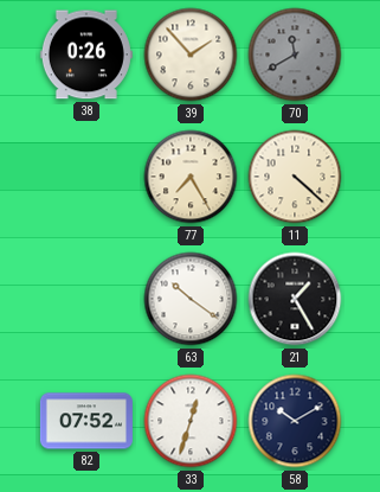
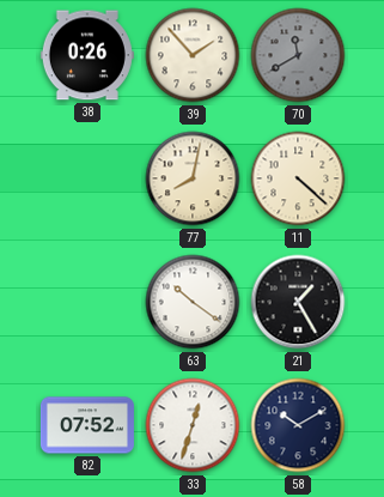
77: 7:25 -> 8:02
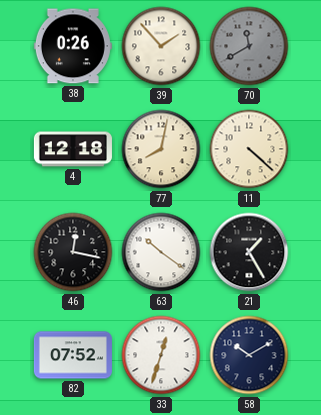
4: none -> 12:18
46: none -> 12:17
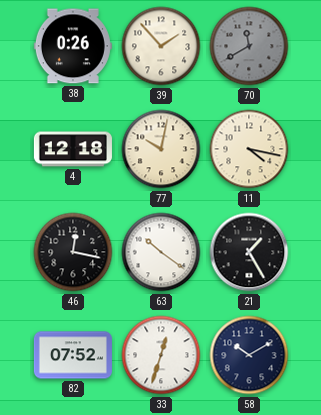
77: 8:02 -> 10:02
11: 4:22 -> 4:17
